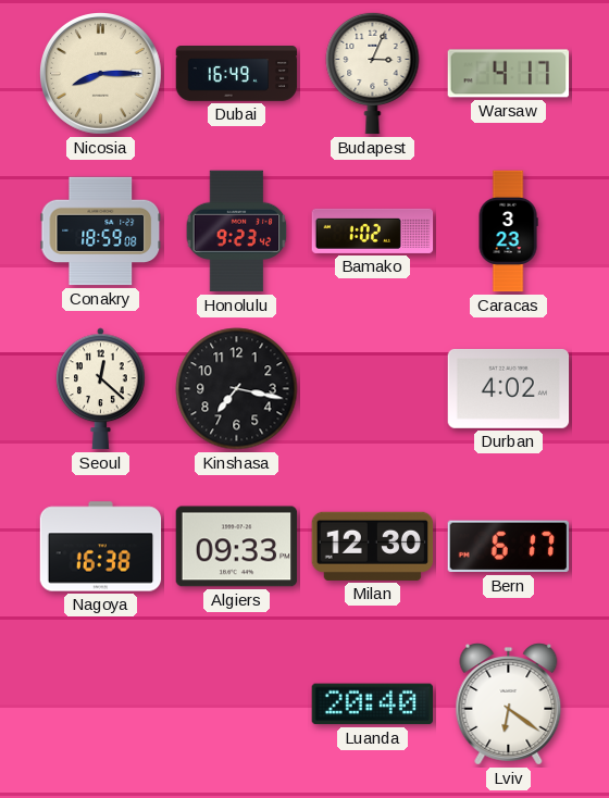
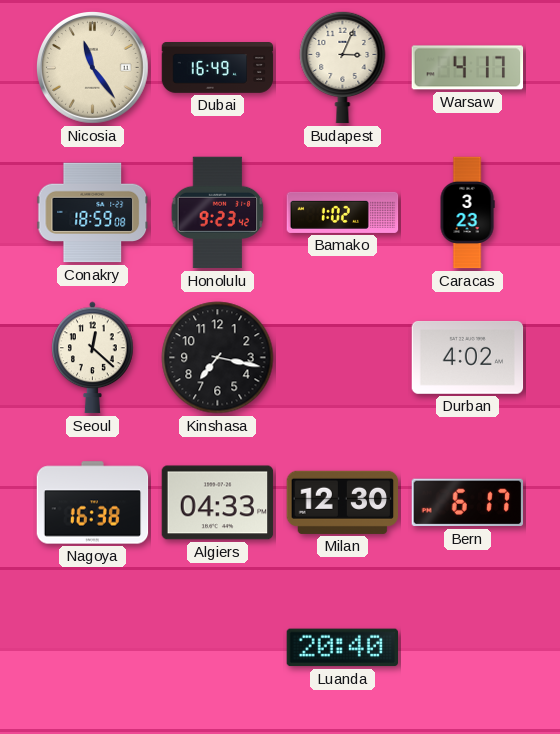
Nicosia: 8:15 -> 11:24
Algiers: 09:33 -> 04:33
Lviv: 6:21 -> none
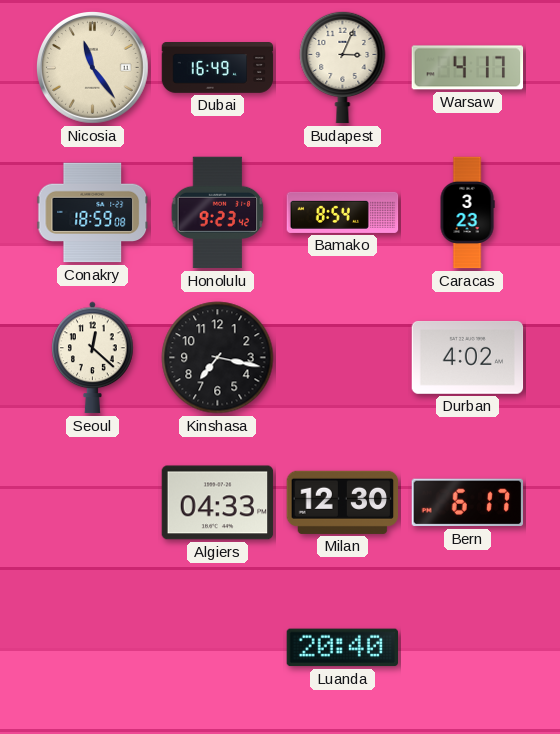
Bamako: 1:02 -> 8:54
Nagoya: 16:38 -> none
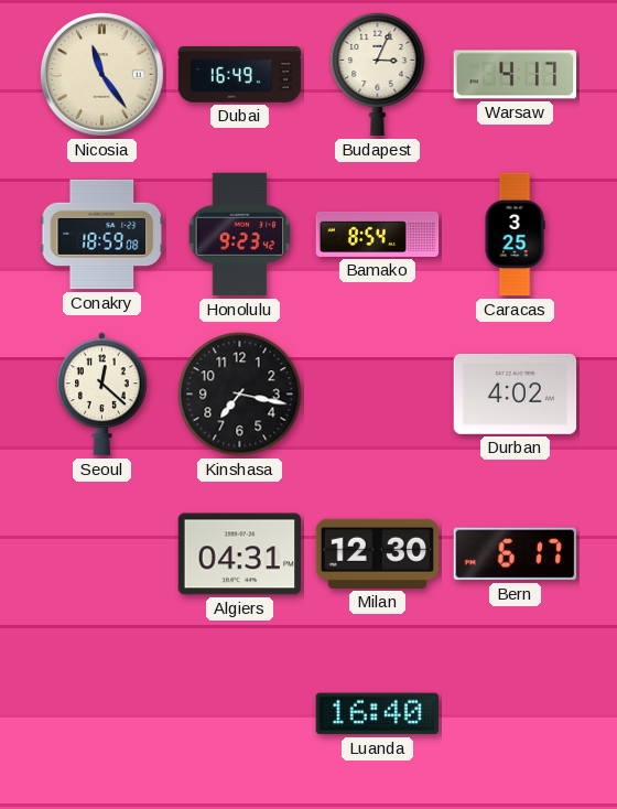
Caracas: 3:23 -> 3:25
Algiers: 04:33 -> 04:31
Luanda: 20:40 -> 16:40
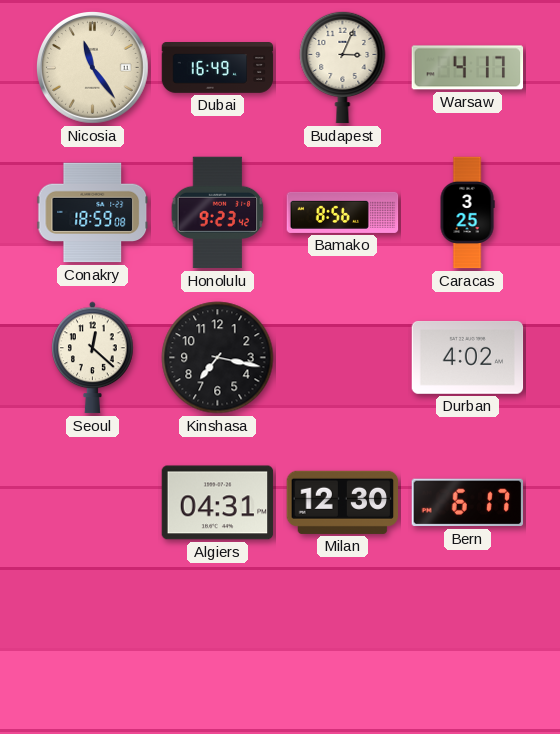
Bamako: 8:54 -> 8:56
Luanda: 16:40 -> none
